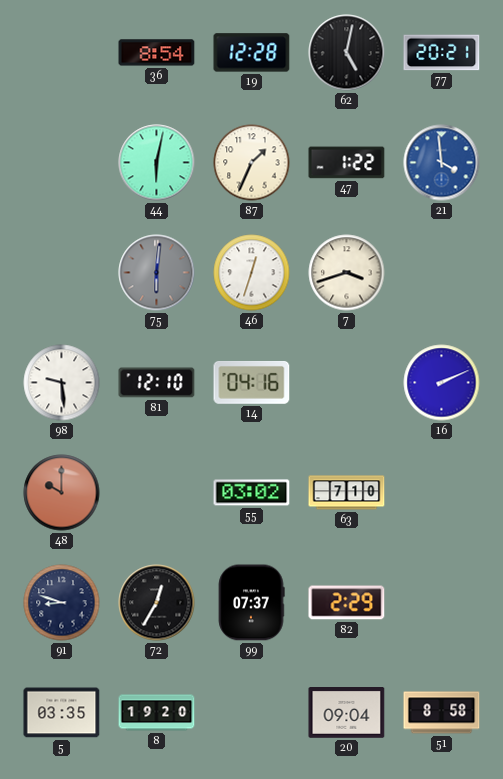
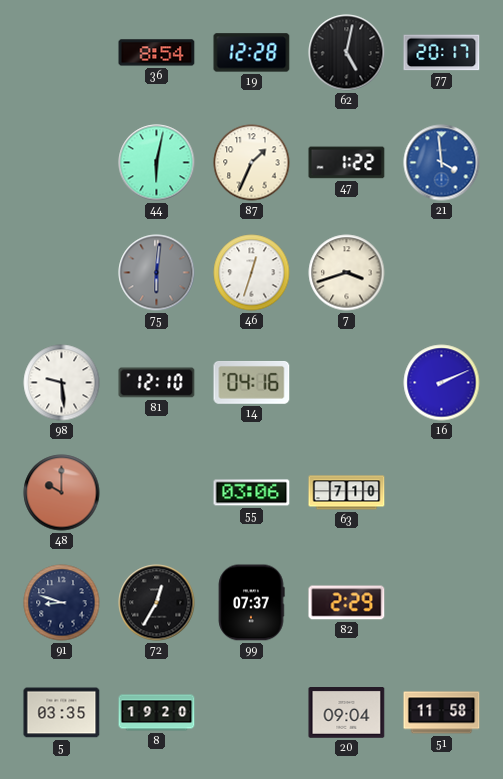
77: 20:21 -> 20:17
55: 03:02 -> 03:06
51: 8:58 -> 11:58
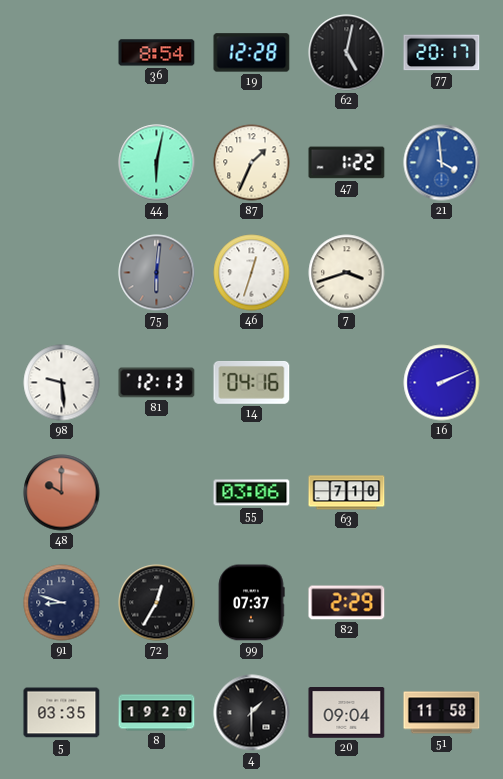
81: 12:10 -> 12:13
4: none -> 1:30
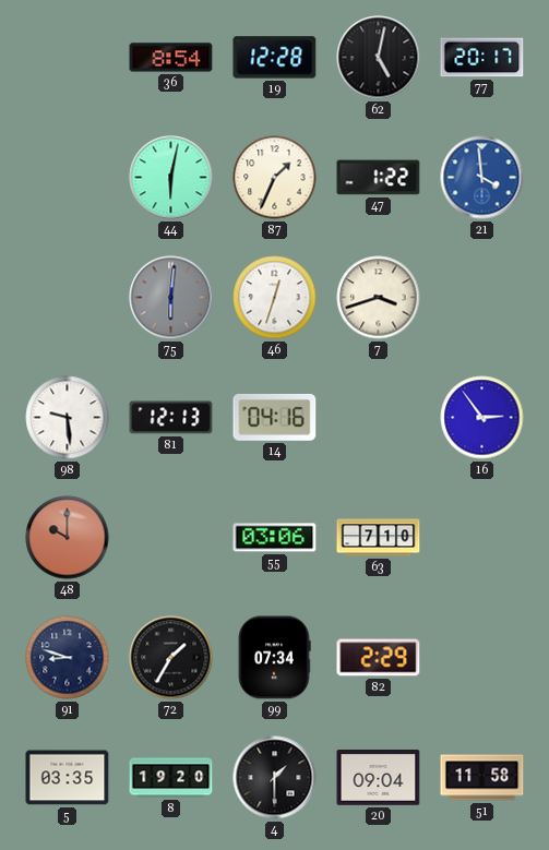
16: 2:11 -> 2:54
72: 12:35 -> 1:35
99: 07:37 -> 07:34
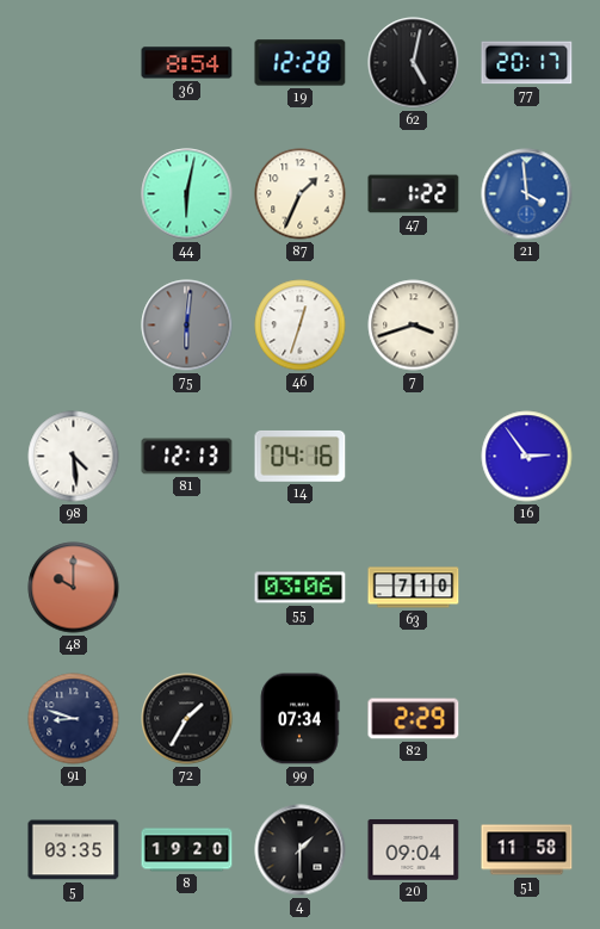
98: 9:29 -> 4:29
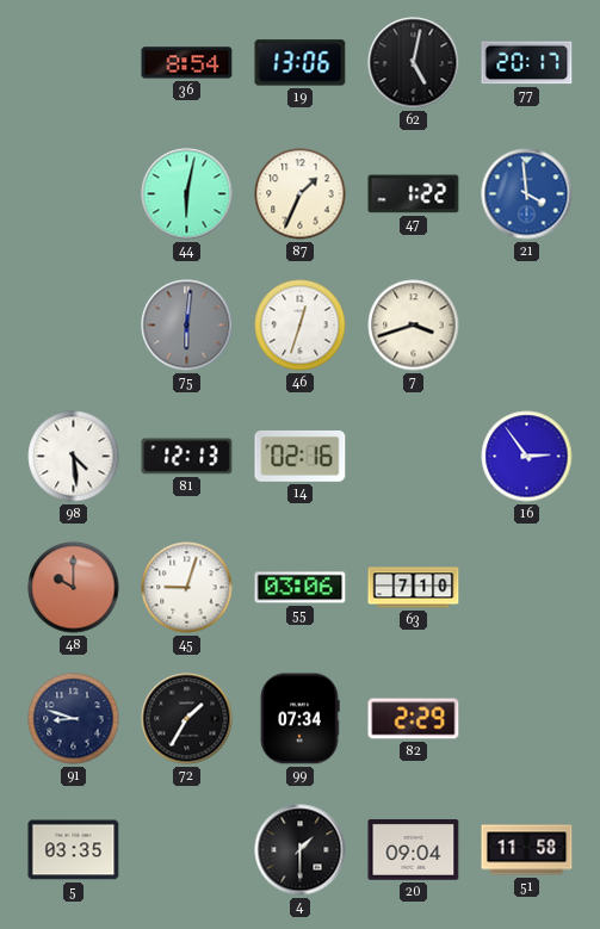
19: 12:28 -> 13:06
14: 04:16 -> 02:16
45: none -> 9:03
8: 19:20 -> none
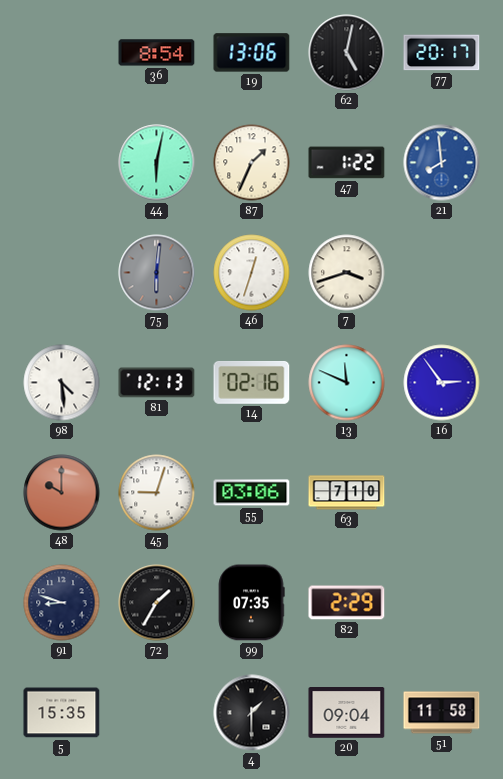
21: 3:59 -> 7:59
13: none -> 11:49
99: 07:34 -> 07:35
5: 03:35 -> 15:35
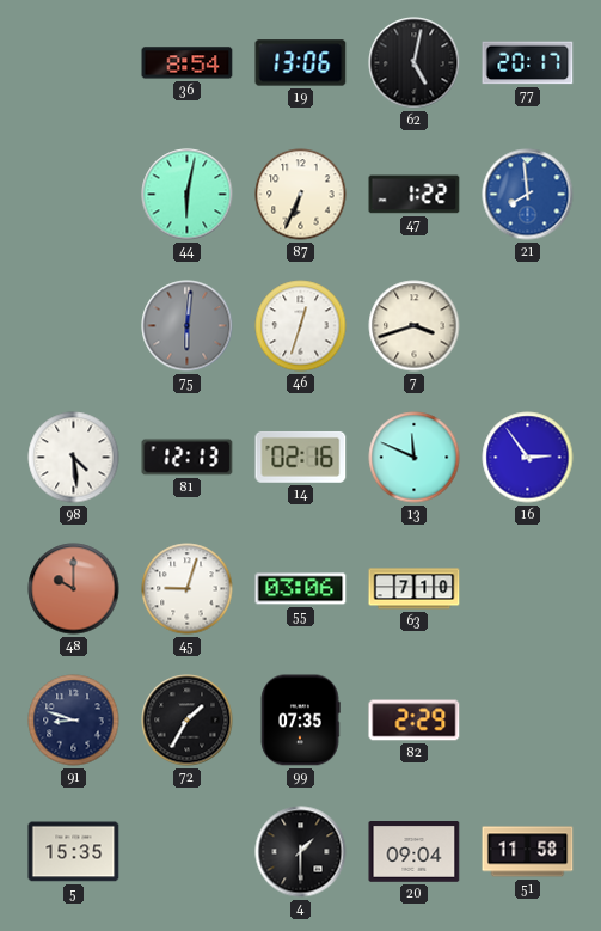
87: 1:34 -> 6:34
